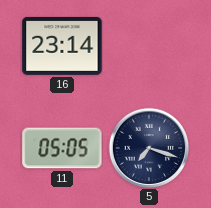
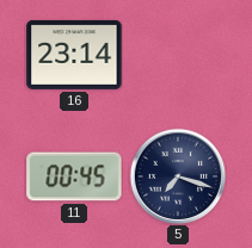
11: 05:05 -> 00:45
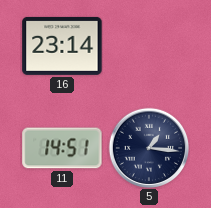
11: 00:45 -> 14:51
5: 7:18 -> 1:16
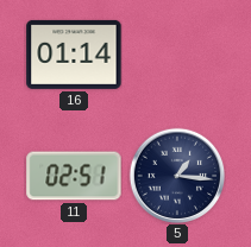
16: 23:14 -> 01:14
11: 14:51 -> 02:51
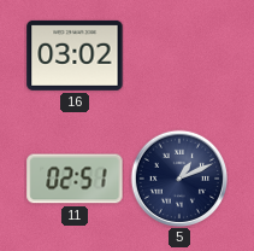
16: 01:14 -> 03:02
5: 1:16 -> 1:11
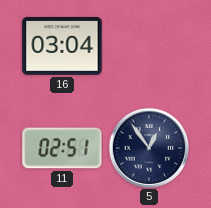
16: 03:02 -> 03:04
5: 1:11 -> 12:54
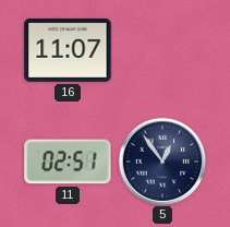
16: 03:04 -> 11:07
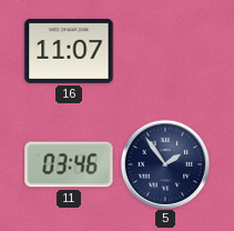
11: 02:51 -> 03:46
5: 12:54 -> 1:54
